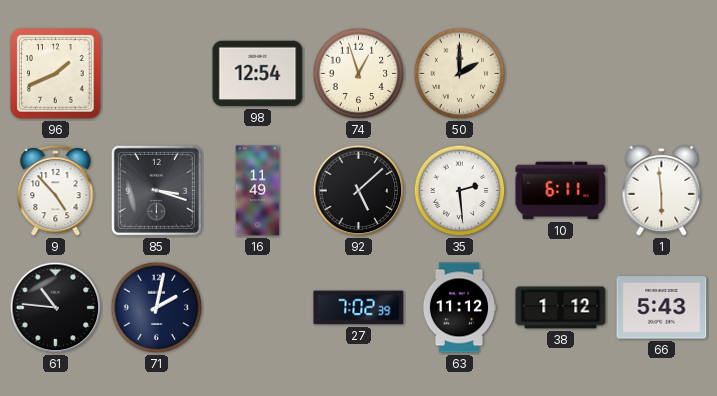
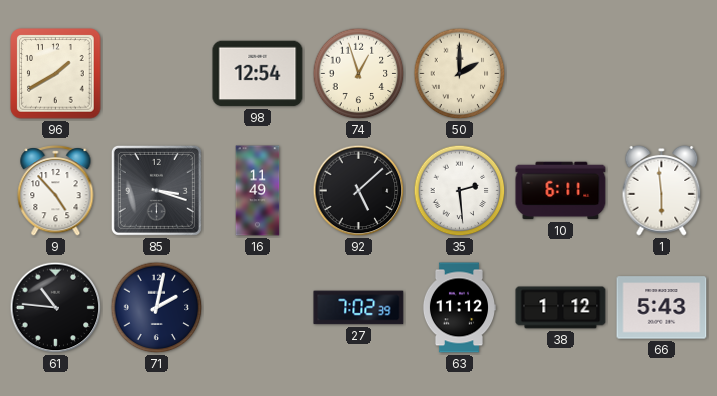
96: 1:41 -> 1:40
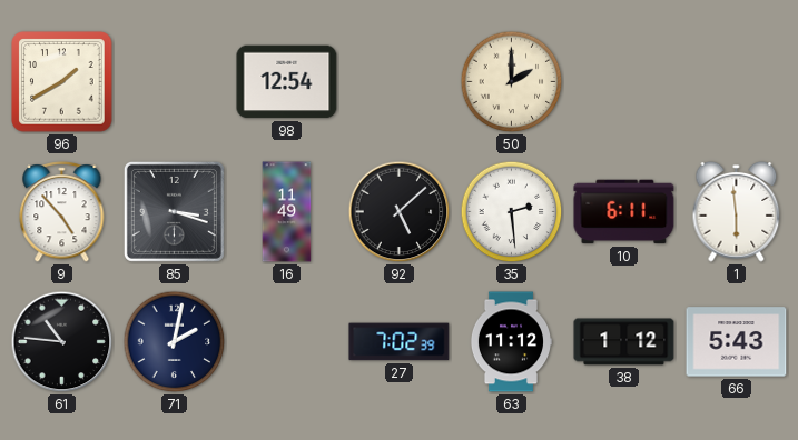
74: 12:57 -> none
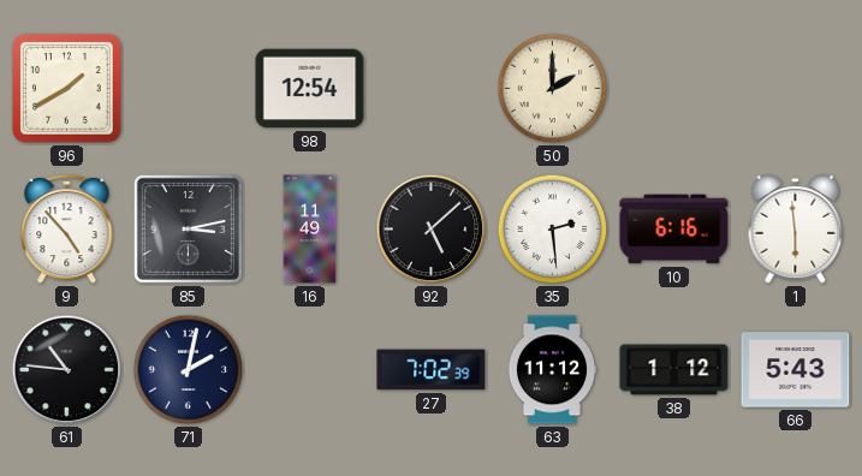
85: 3:18 -> 3:13
10: 6:11 -> 6:16
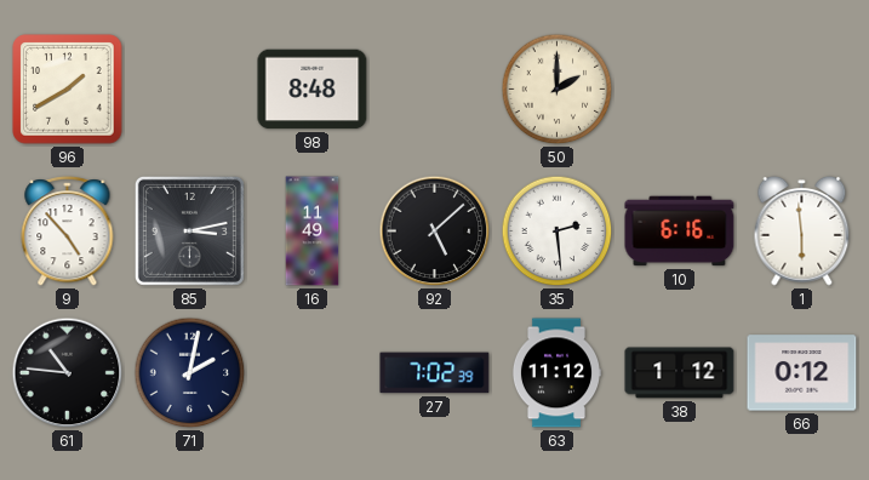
98: 12:54 -> 8:48
66: 5:43 -> 0:12
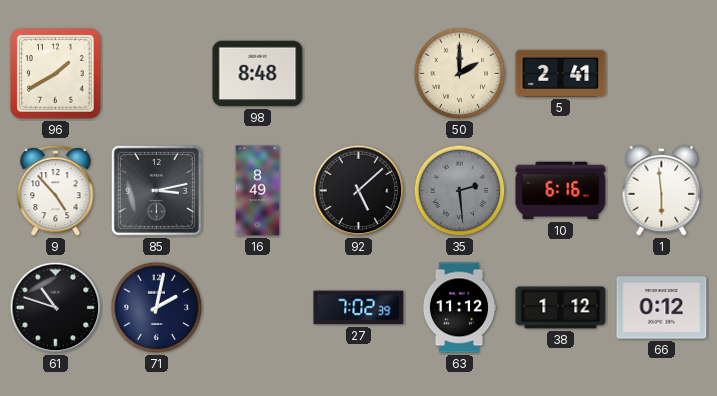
5: none -> 2:41
16: 11:49 -> 8:49
35 dial: white -> grey
61: 10:46 -> 10:48
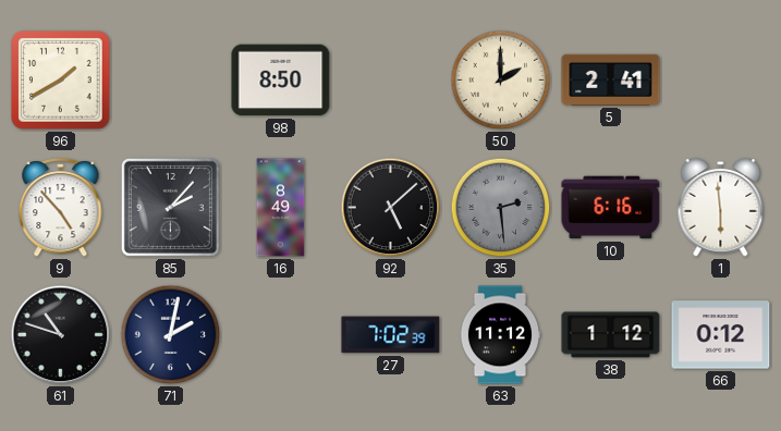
98: 8:48 -> 8:50
85: 3:13 -> 2:07
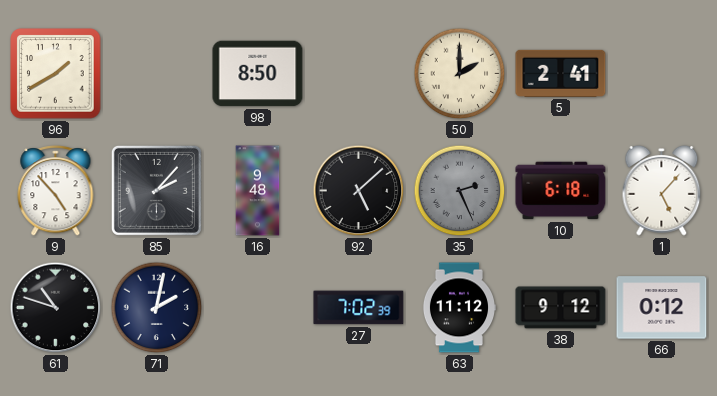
16: 8:49 -> 9:48
35: 2:29 -> 2:26
10: 6:16 -> 6:18
1: 5:59 -> 5:07
38: 1:12 -> 9:12
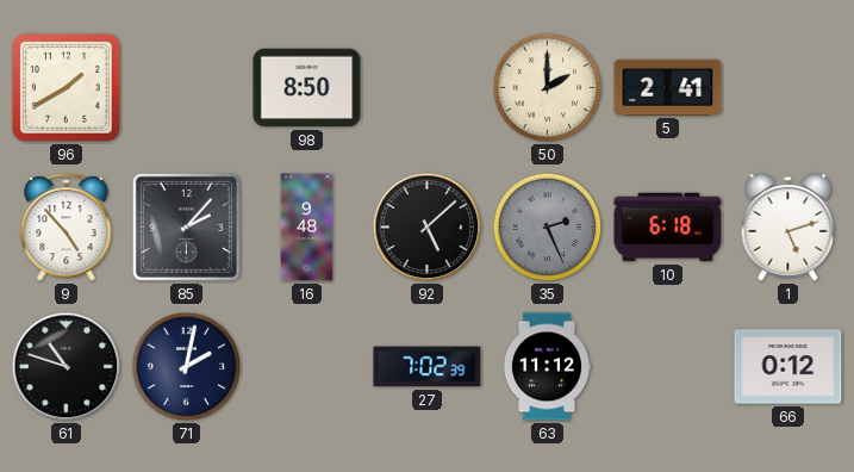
1: 5:07 -> 5:12
38: 9:12 -> none
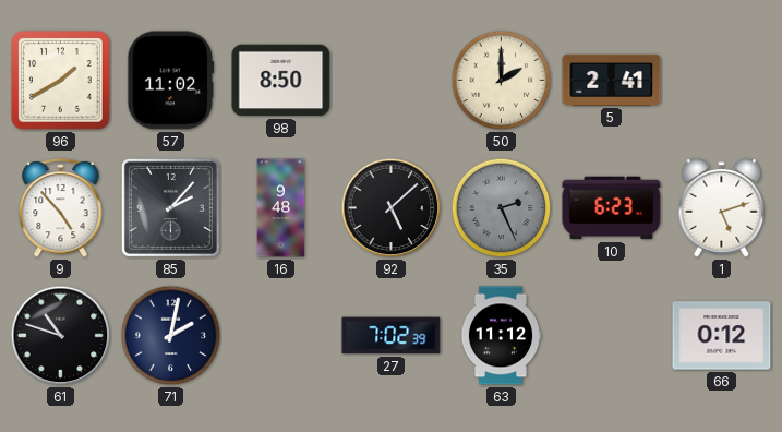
57: none -> 11:02
10: 6:18 -> 6:23
